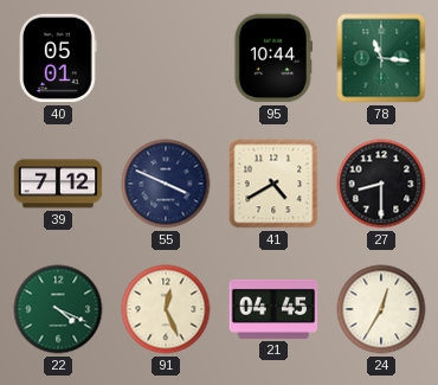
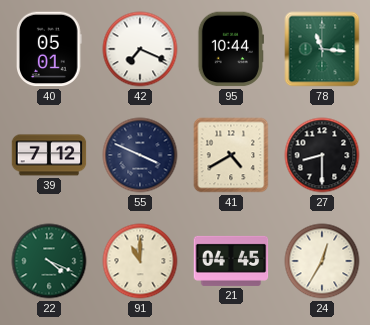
42: none -> 7:19
91: 12:26 -> 11:00
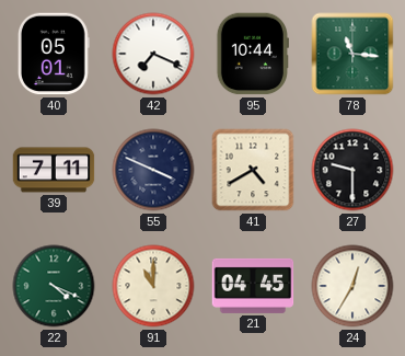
39: 7:12 -> 7:11
27: 8:30 -> 9:30
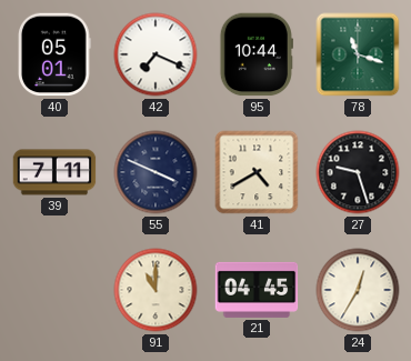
78: 11:16 -> 11:18
27: 9:30 -> 9:27
22: 4:19 -> none
